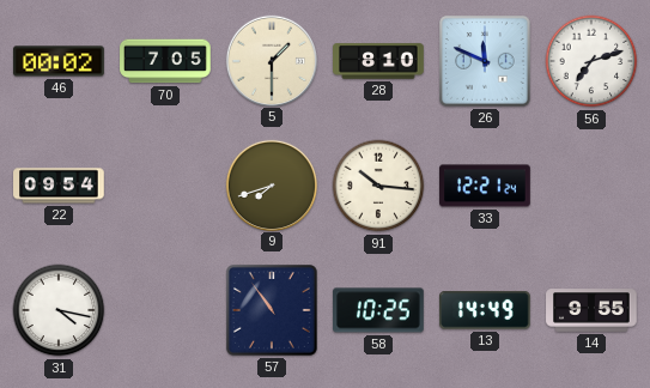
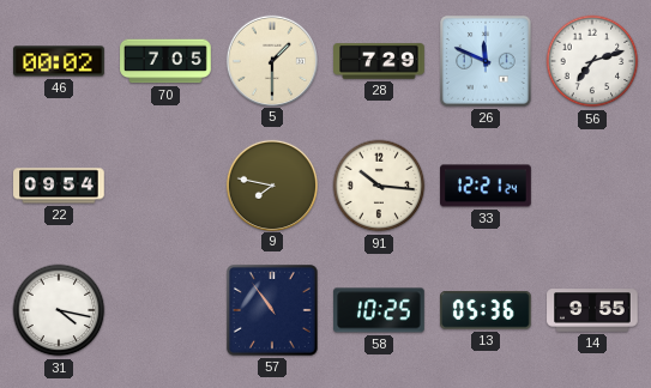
28: 8:10 -> 7:29
9: 7:42 -> 7:47
13: 14:49 -> 05:36
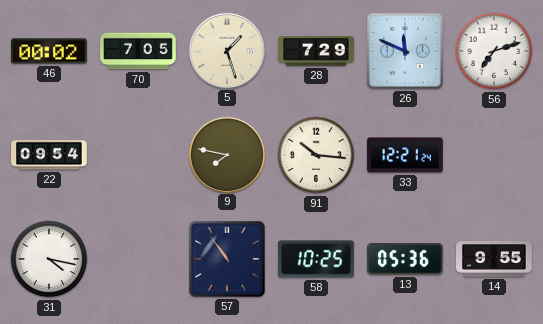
5: 1:30 -> 1:27
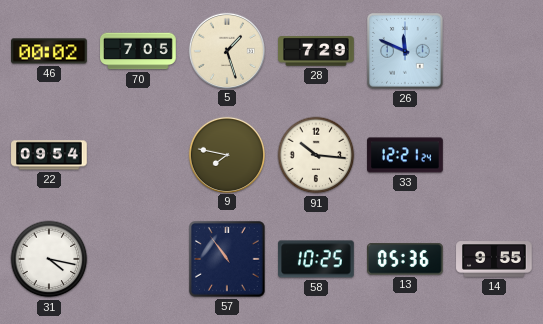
56: 7:12 -> none
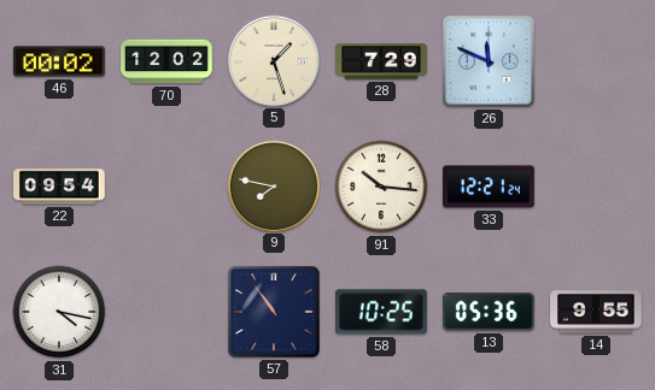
70: 7:05 -> 12:02
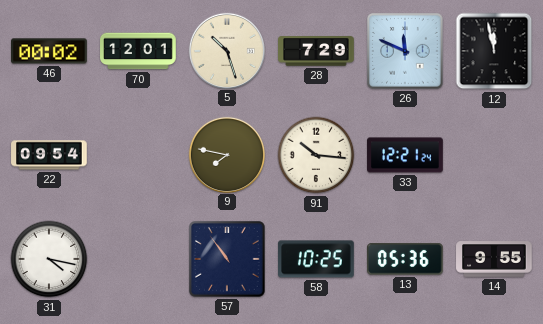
70: 12:02 -> 12:01
5: 1:27 -> 10:27
12: none -> 11:58
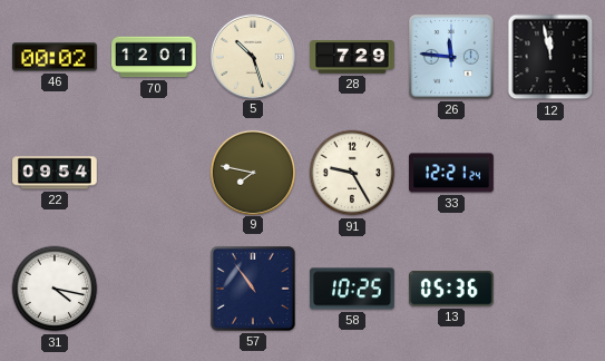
26: 11:49 -> 11:46
91: 10:16 -> 9:25
14: 9:55 -> none
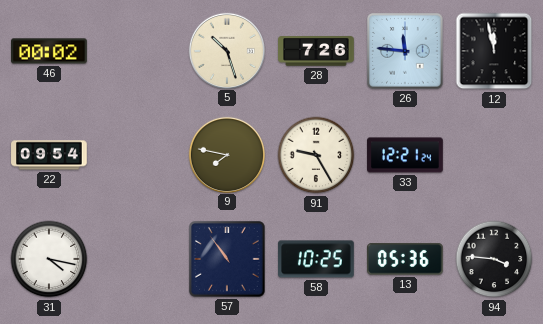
70: 12:01 -> none
28: 7:29 -> 7:26
94: none -> 3:46
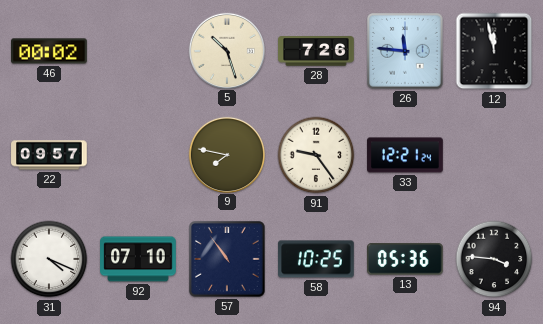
22: 09:54 -> 09:57
91: 9:25 -> 9:24
31: 4:17 -> 4:19
92: none -> 07:10
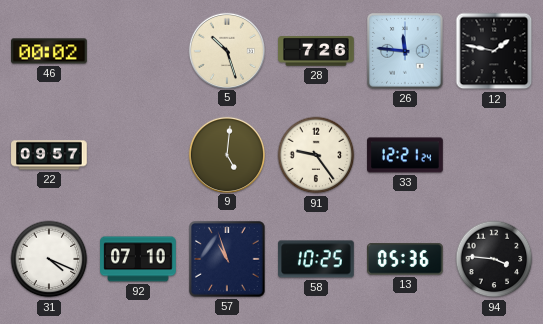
12: 11:58 -> 1:47
9: 7:47 -> 5:01
57: 10:54 -> 10:57
